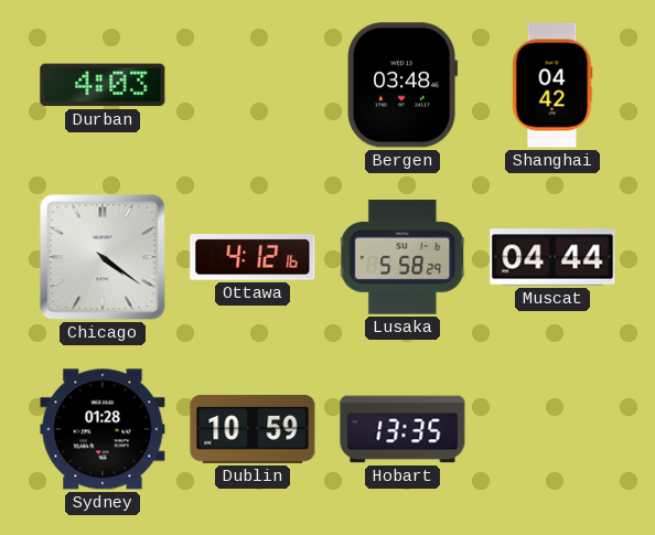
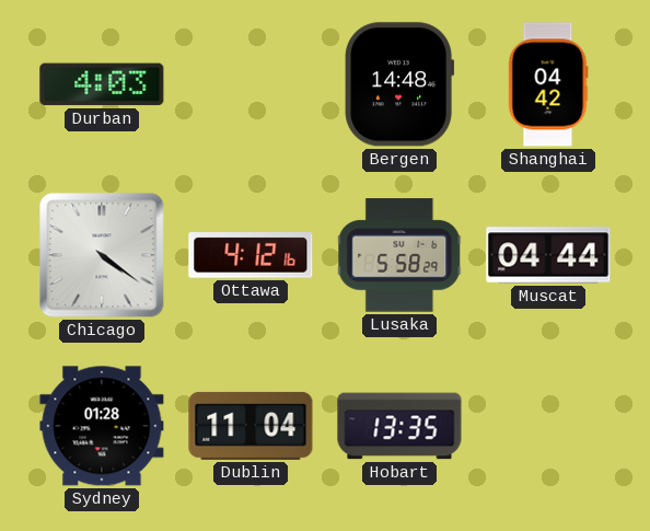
Bergen: 03:48 -> 14:48
Dublin: 10:59 -> 11:04
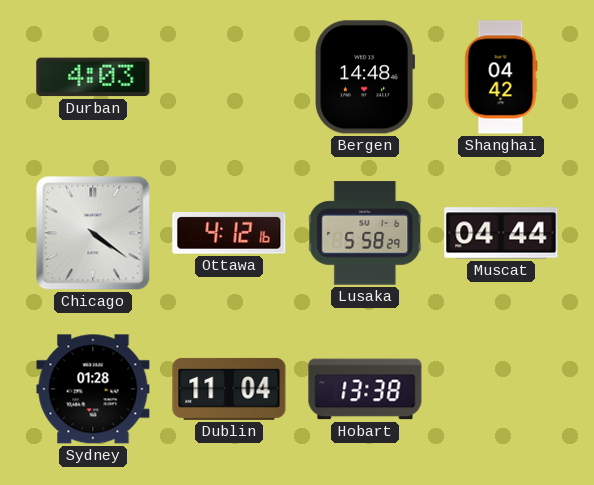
Hobart: 13:35 -> 13:38
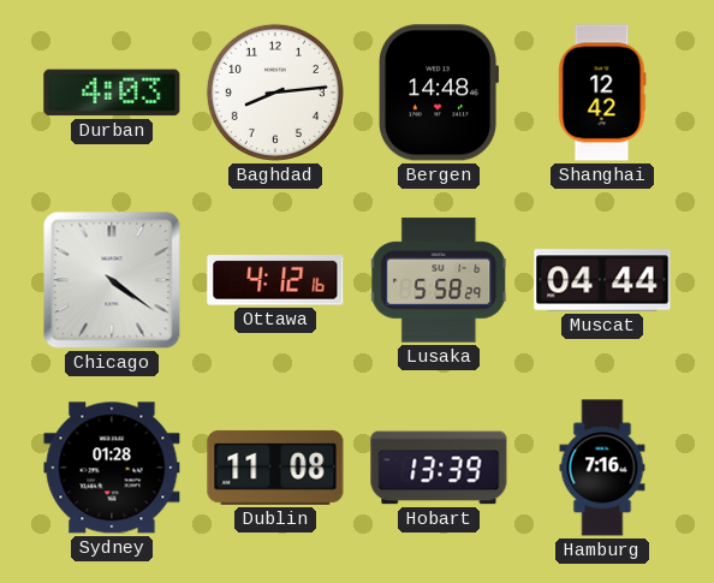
Baghdad: none -> 8:14
Shanghai: 04:42 -> 12:42
Dublin: 11:04 -> 11:08
Hobart: 13:38 -> 13:39
Hamburg: none -> 7:16
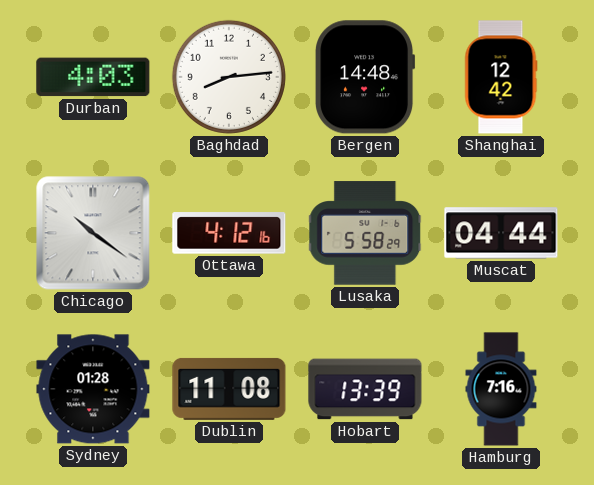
Chicago: 4:21 -> 10:21
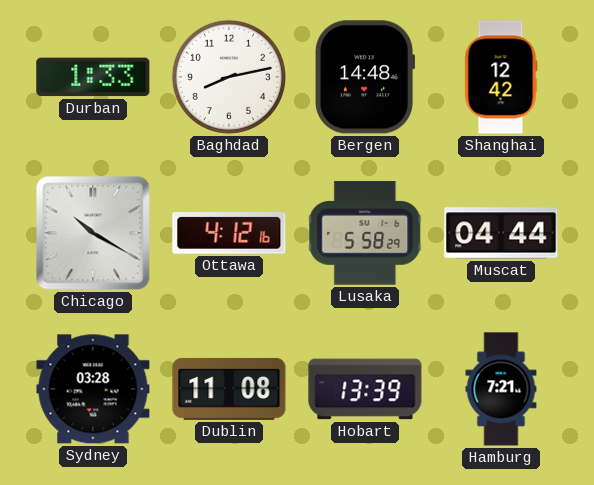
Durban: 4:03 -> 1:33
Baghdad: 8:14 -> 8:13
Chicago: 10:21 -> 10:20
Sydney: 01:28 -> 03:28
Hamburg: 7:16 -> 7:21
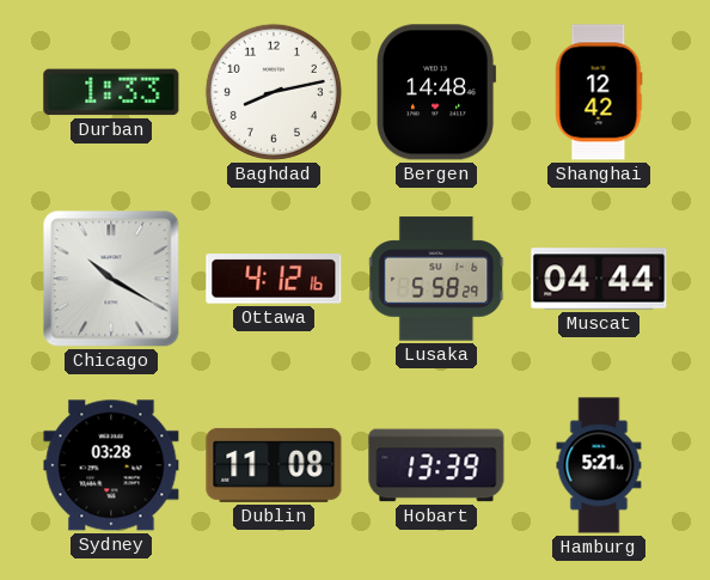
Hamburg: 7:21 -> 5:21
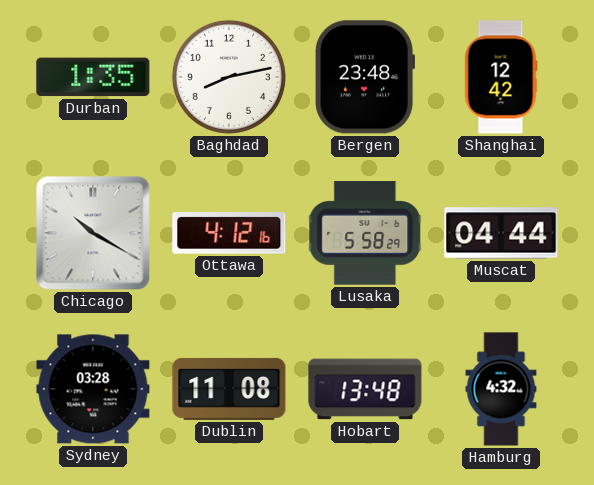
Durban: 1:33 -> 1:35
Bergen: 14:48 -> 23:48
Hobart: 13:39 -> 13:48
Hamburg: 5:21 -> 4:32
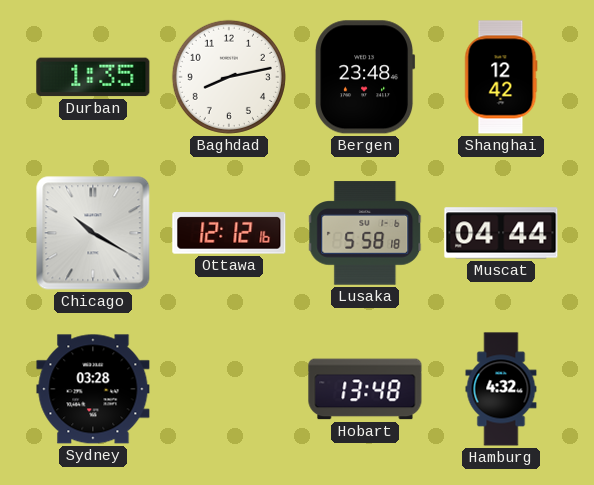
Ottawa: 4:12 -> 12:12
Lusaka: 5:58:29 -> 5:58:18
Dublin: 11:08 -> none
